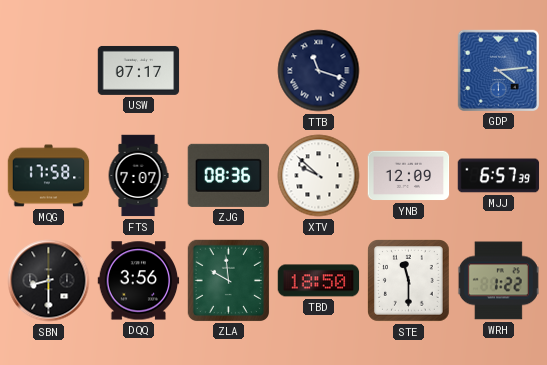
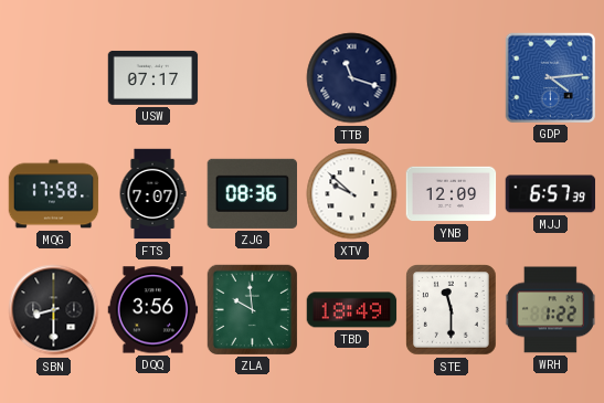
TBD: 18:50 -> 18:49
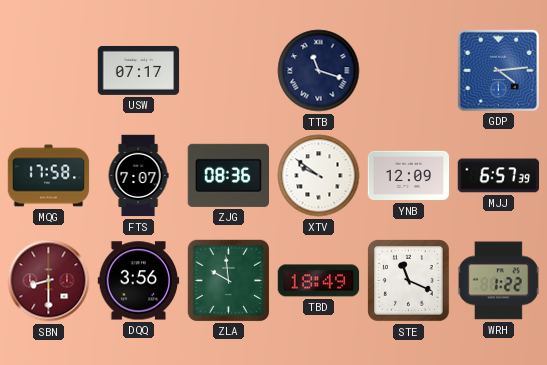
XTV: 9:52 -> 9:51
SBN dial: black -> burgundy
STE: 11:30 -> 11:19
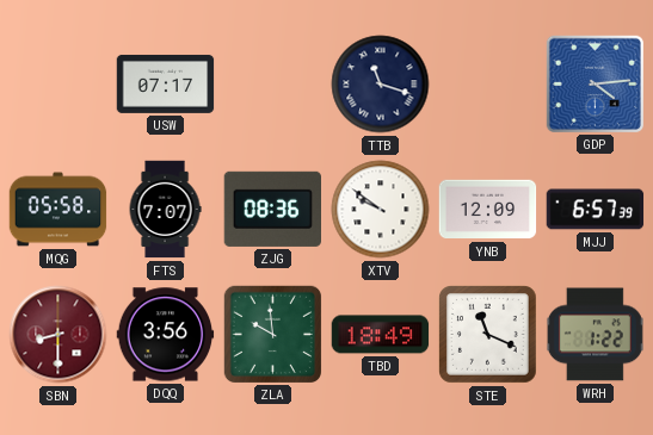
MQG: 17:58 -> 05:58
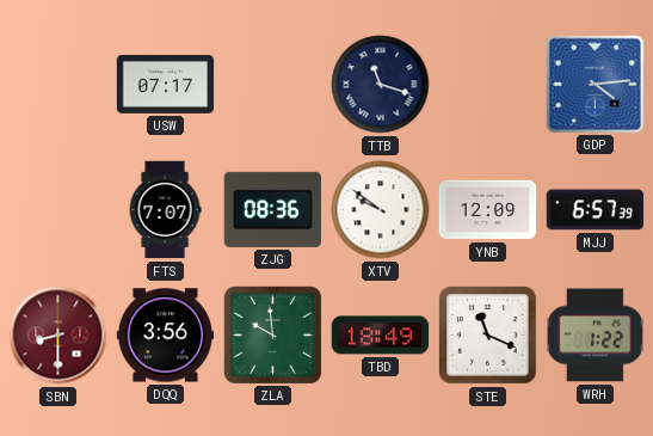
MQG: 05:58 -> none
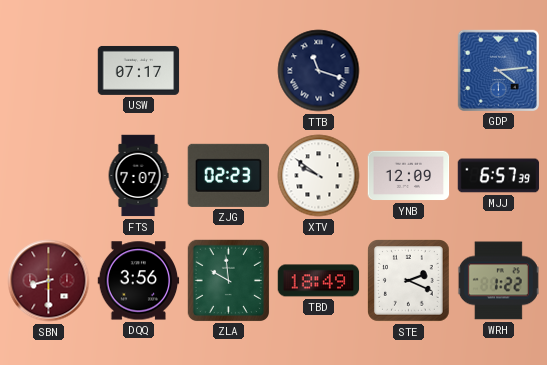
ZJG: 08:36 -> 02:23
STE: 11:19 -> 2:19
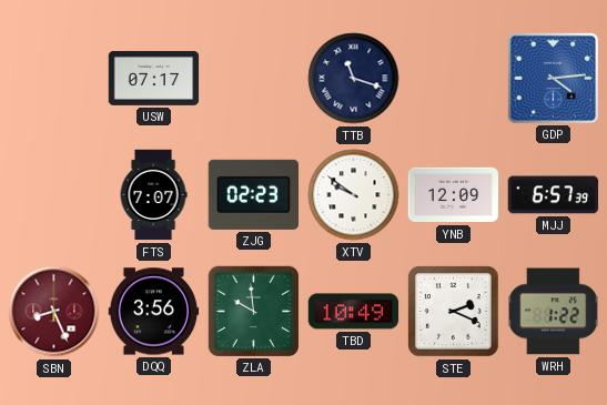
SBN: 8:30 -> 8:26
TBD: 18:49 -> 10:49
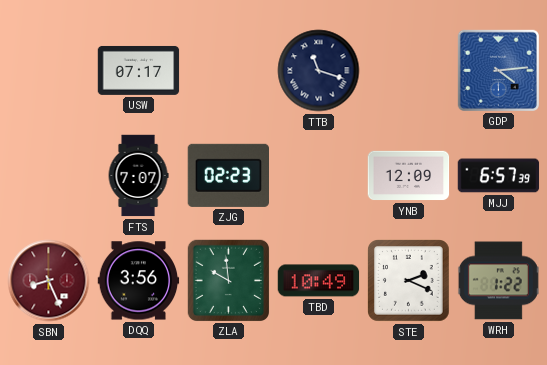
XTV: 9:51 -> none
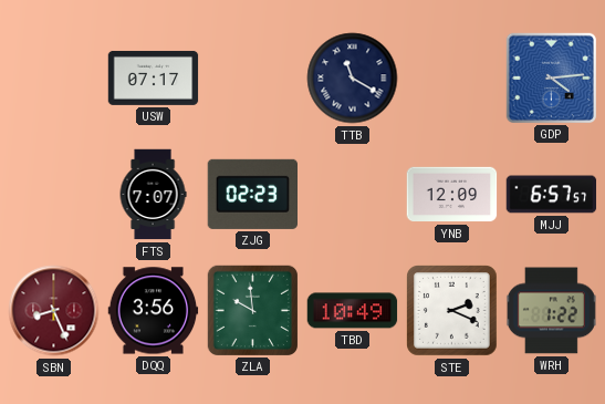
TTB: 11:18 -> 11:20
MJJ: 6:57:39 -> 6:57:57
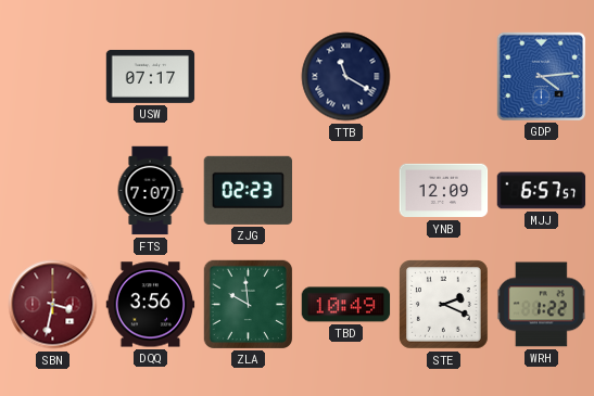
SBN: 8:26 -> 3:32
